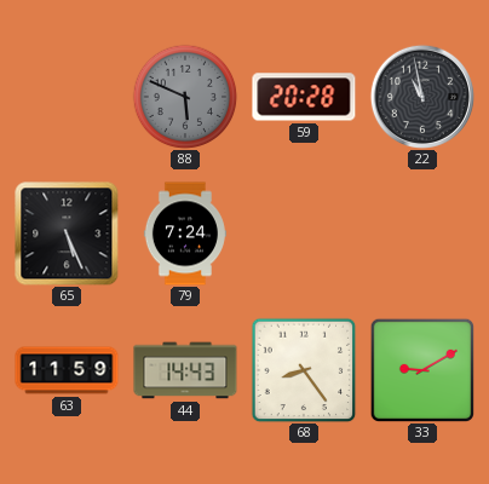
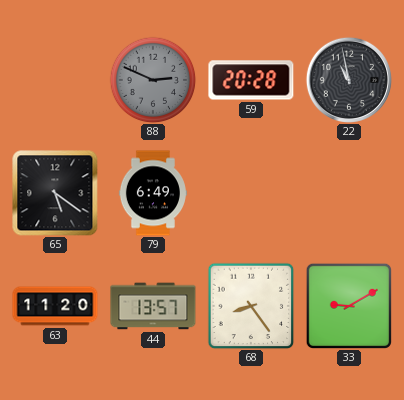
88: 5:49 -> 2:49
65: 5:26 -> 5:21
79: 7:24 -> 6:49
63: 11:59 -> 11:20
44: 14:43 -> 13:57
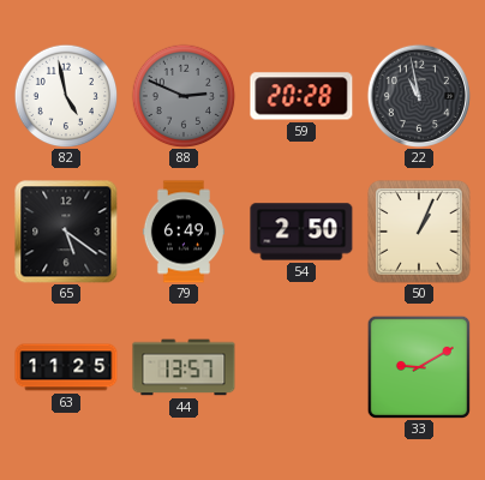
82: none -> 4:58
54: none -> 2:50
50: none -> 1:04
63: 11:20 -> 11:25
68: 8:24 -> none
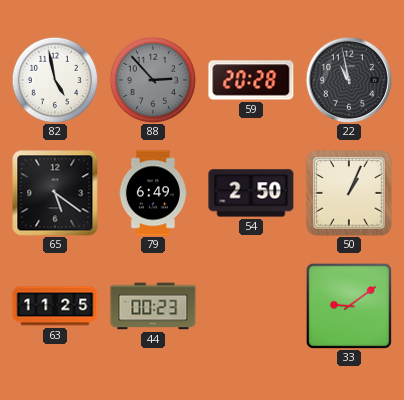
88: 2:49 -> 2:53
44: 13:57 -> 00:23
33: 9:10 -> 9:09
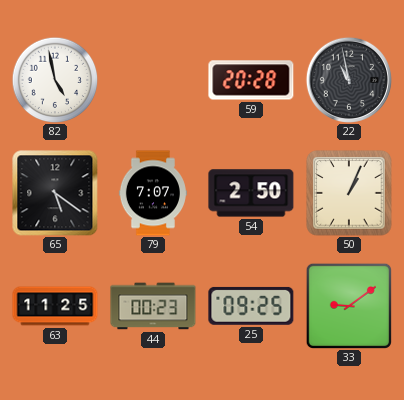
88: 2:53 -> none
79: 6:49 -> 7:07
25: none -> 09:25
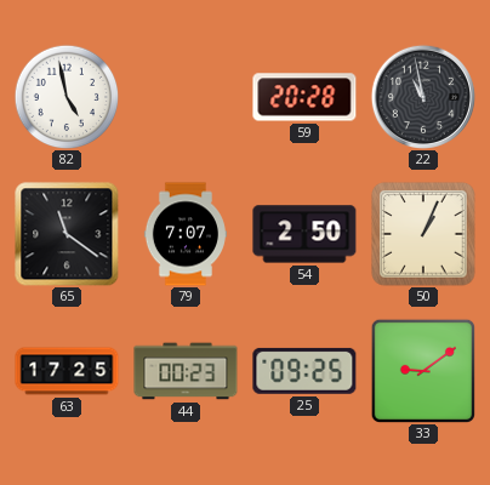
65: 5:21 -> 11:21
63: 11:25 -> 17:25
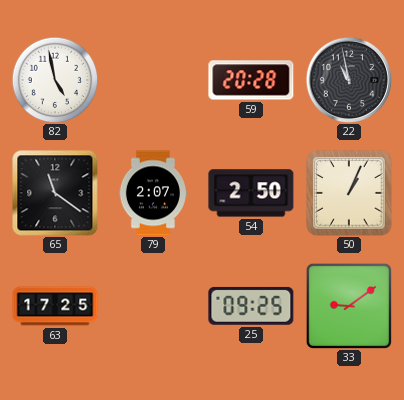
79: 7:07 -> 2:07
44: 00:23 -> none
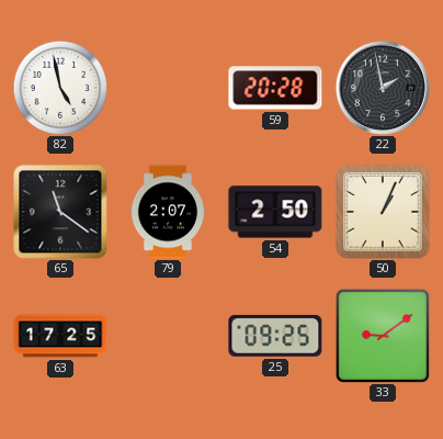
22: 10:58 -> 1:58
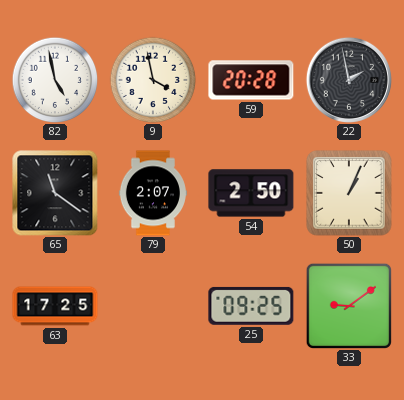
9: none -> 3:58
